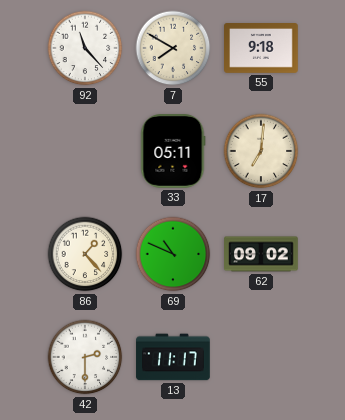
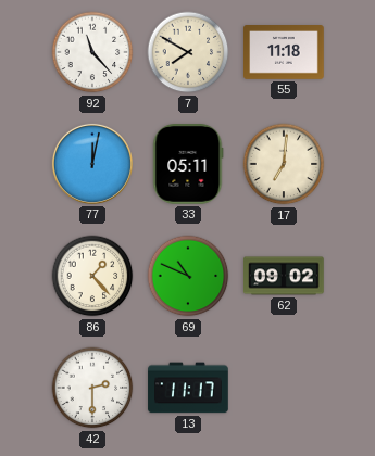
55: 9:18 -> 11:18
77: none -> 12:02
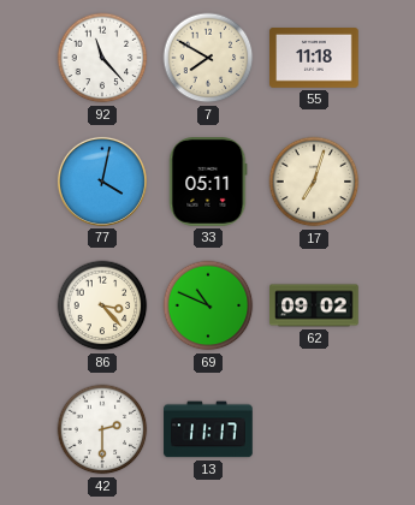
77: 12:02 -> 4:02
17: 7:01 -> 7:03
86: 1:23 -> 3:23
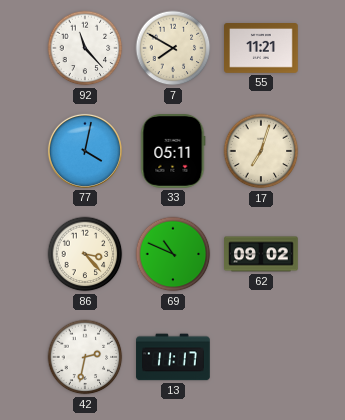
55: 11:18 -> 11:21
42: 2:30 -> 2:32
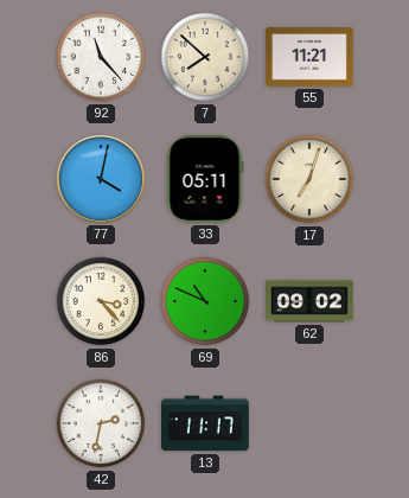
7: 7:50 -> 7:52
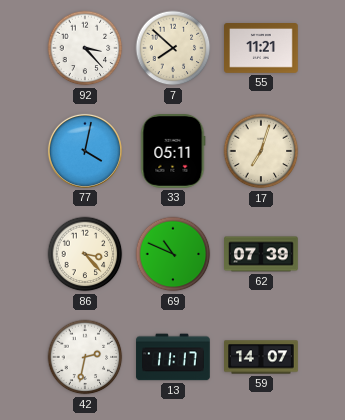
92: 11:23 -> 3:23
62: 09:02 -> 07:39
59: none -> 14:07
